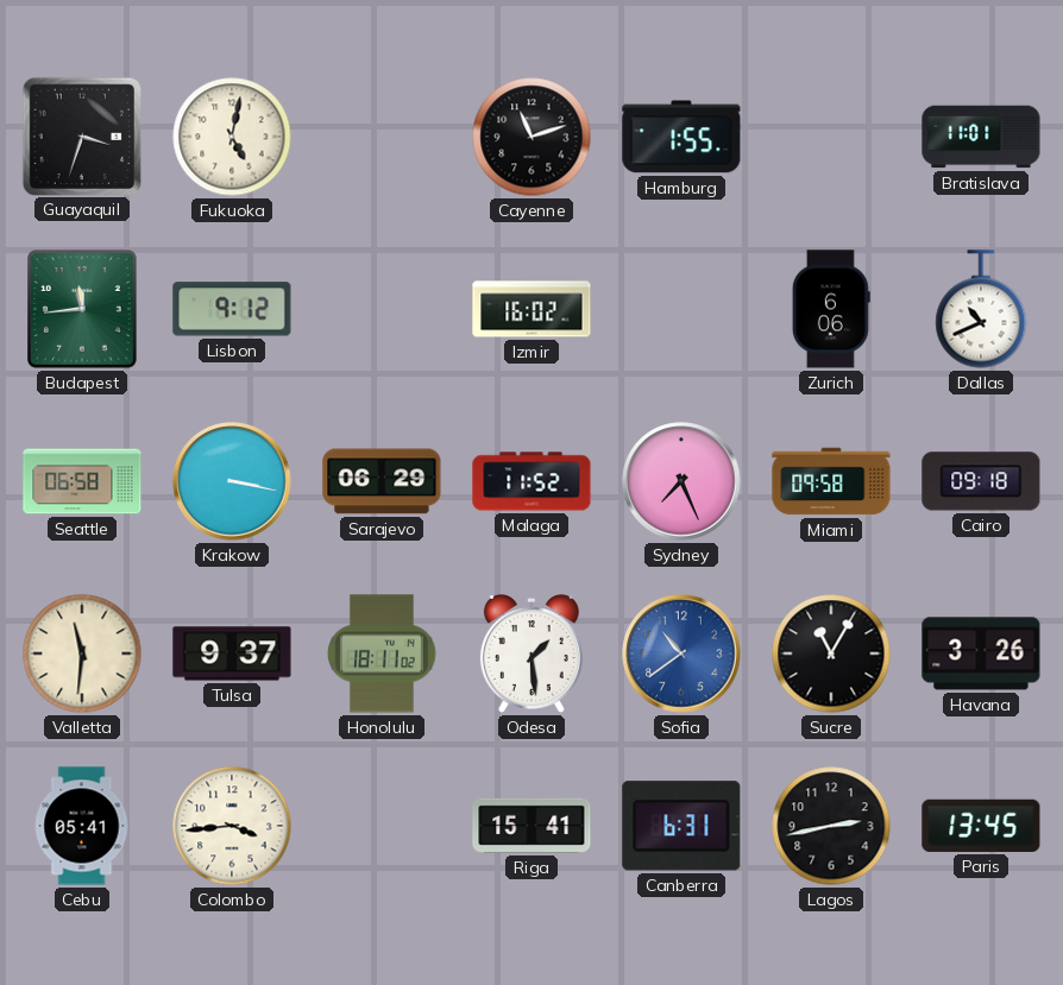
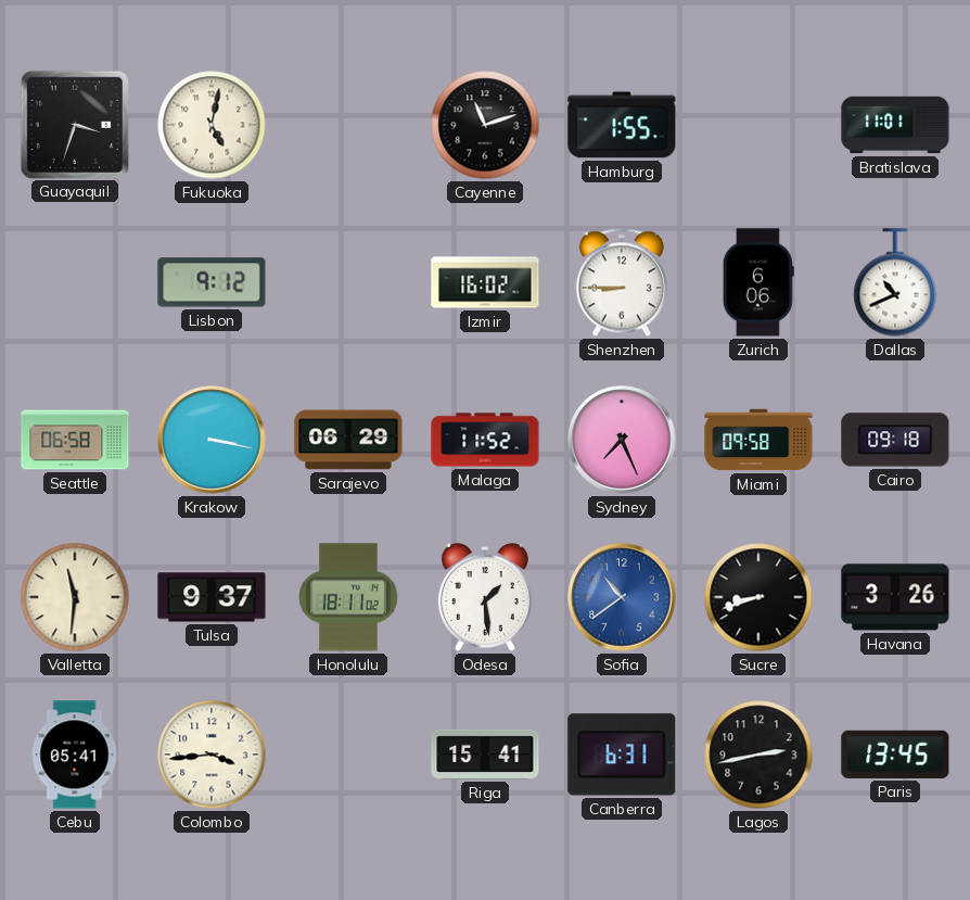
Budapest: 11:44 -> none
Shenzhen: none -> 8:45
Sucre: 11:05 -> 8:42
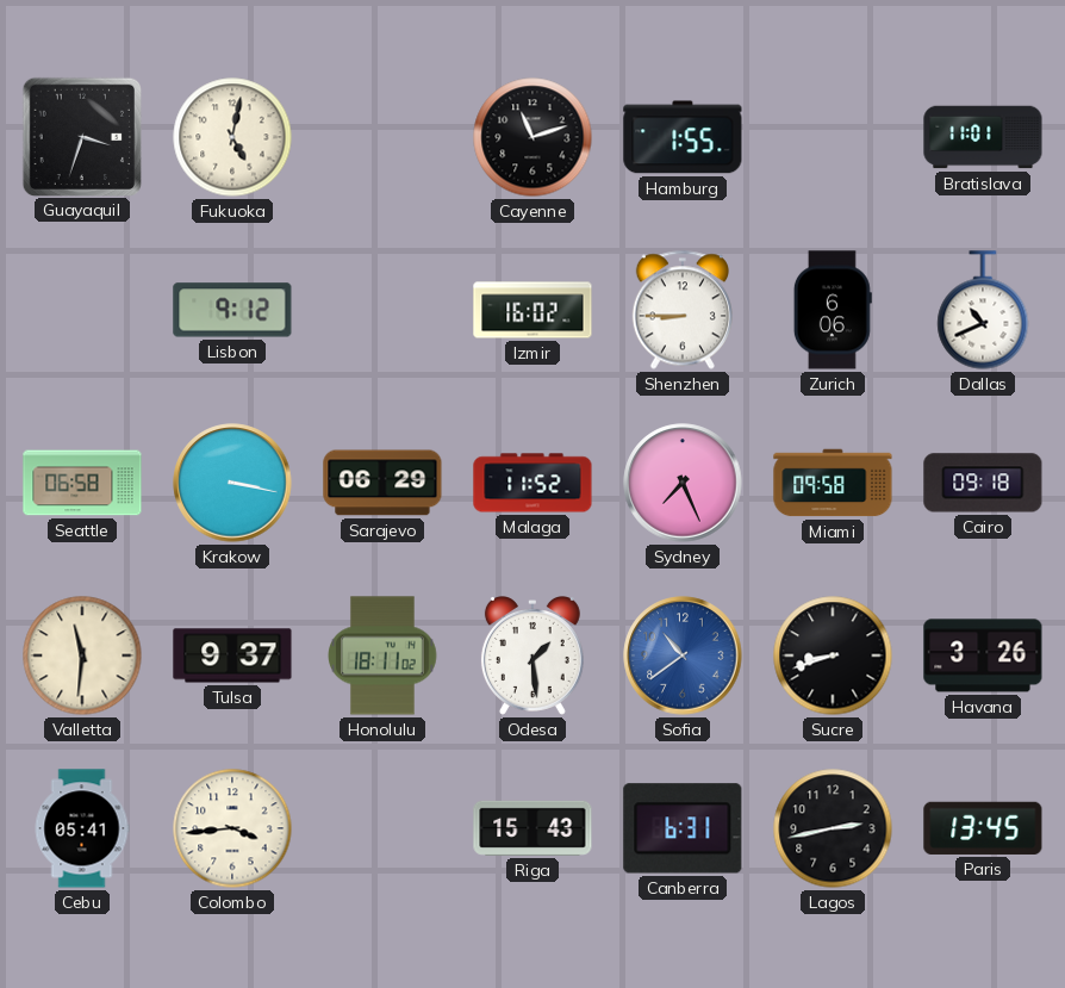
Riga: 15:41 -> 15:43
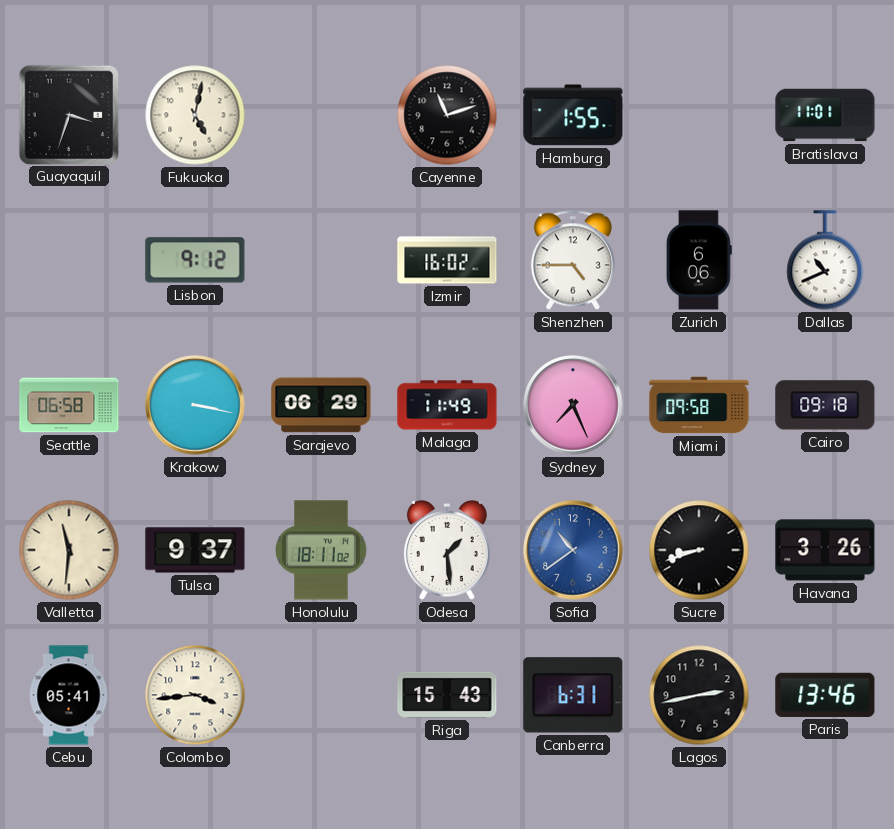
Shenzhen: 8:45 -> 4:45
Malaga: 11:52 -> 11:49
Paris: 13:45 -> 13:46
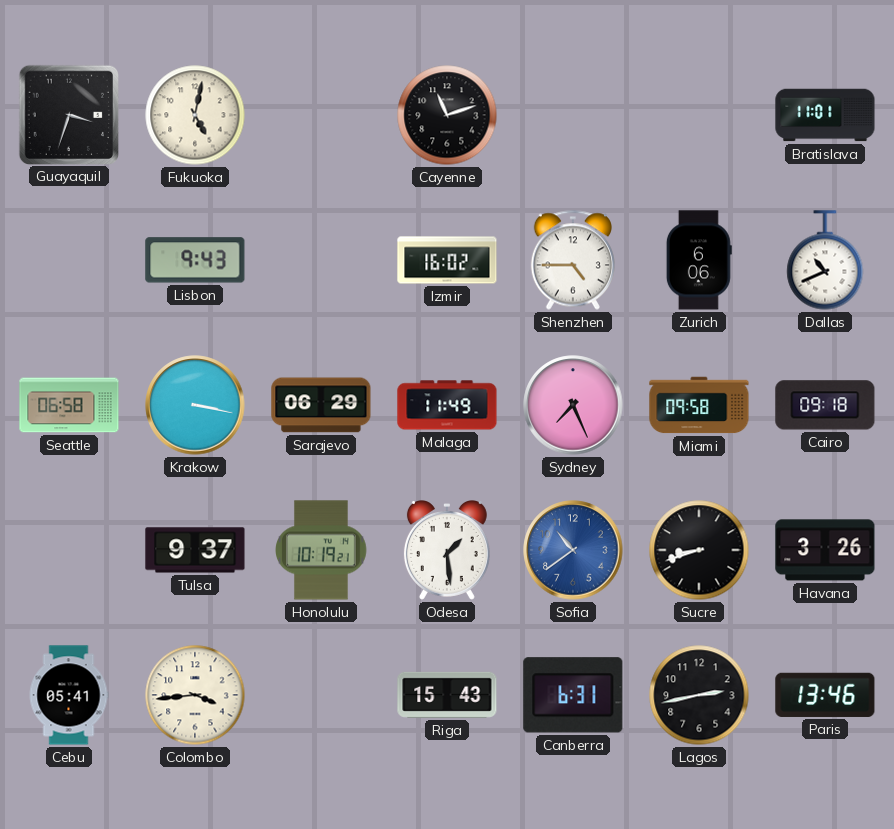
Hamburg: 1:55 -> none
Lisbon: 9:12 -> 9:43
Valletta: 11:31 -> none
Honolulu: 18:11 -> 10:19
